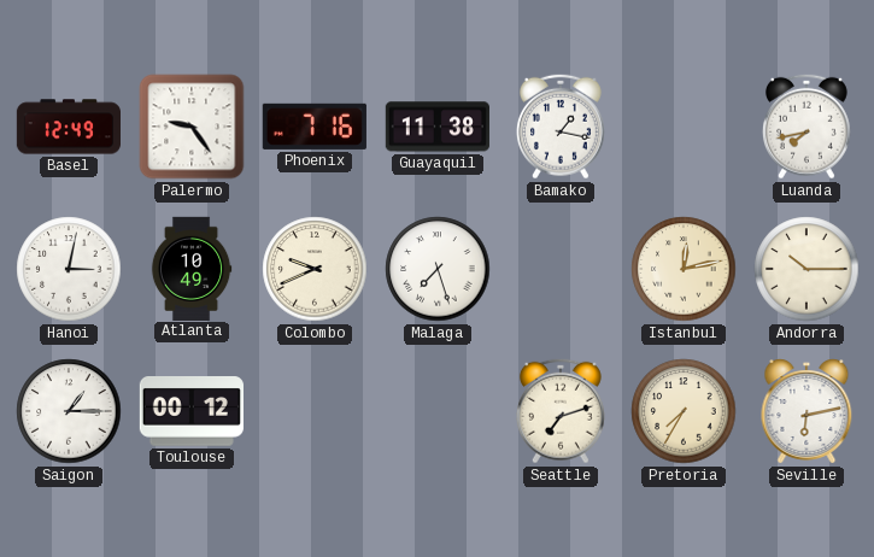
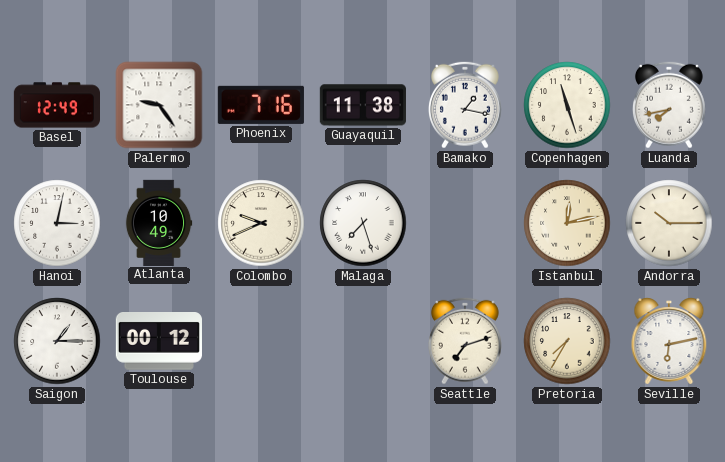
Copenhagen: none -> 11:27
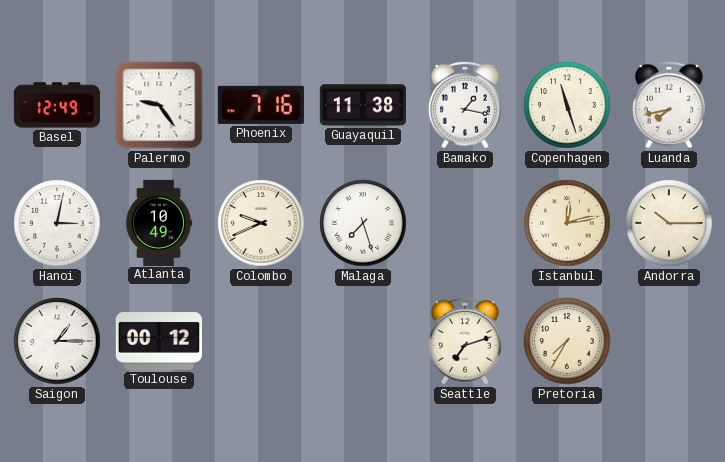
Seville: 6:13 -> none
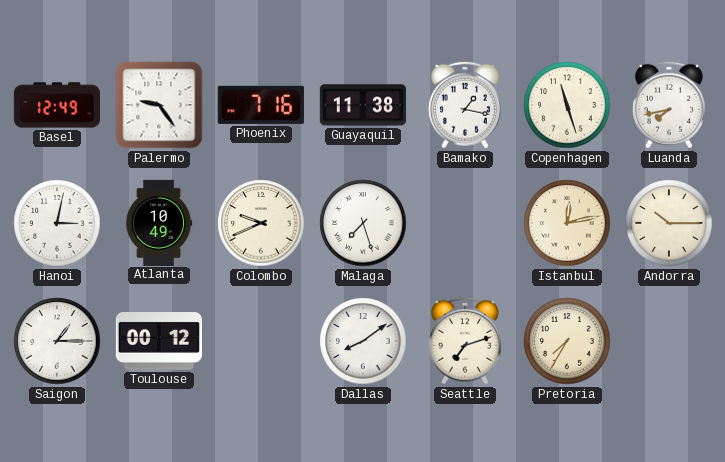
Dallas: none -> 8:09
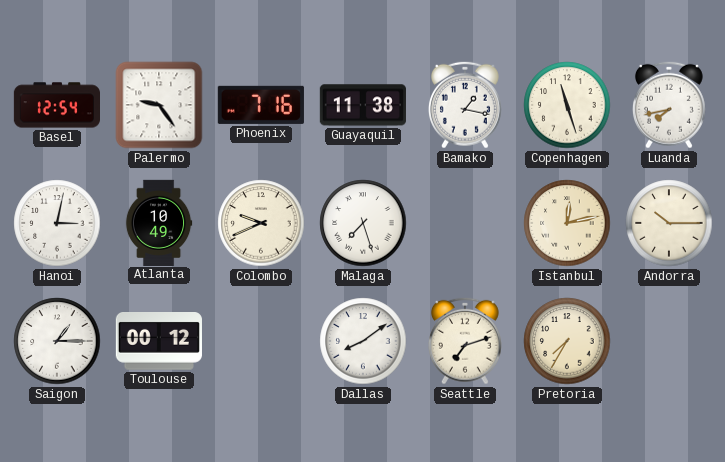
Basel: 12:49 -> 12:54
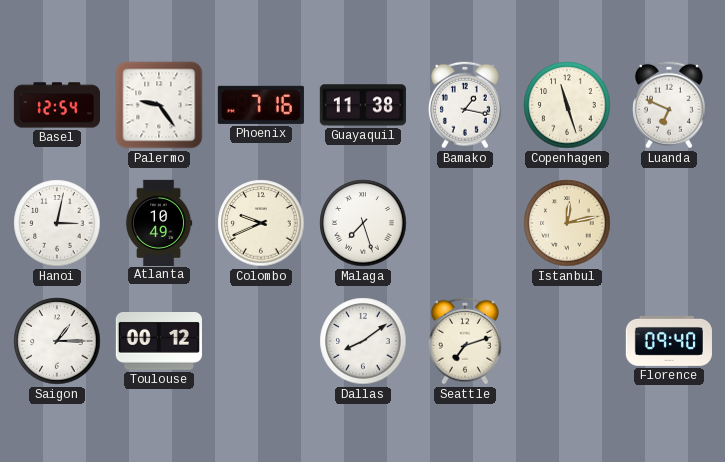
Luanda: 7:43 -> 6:49
Andorra: 10:15 -> none
Pretoria: 7:35 -> none
Florence: none -> 09:40
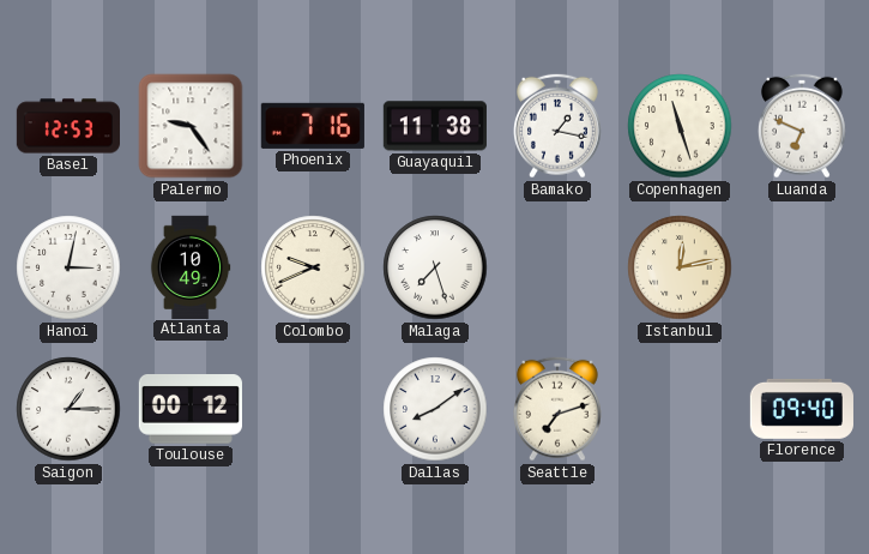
Basel: 12:54 -> 12:53
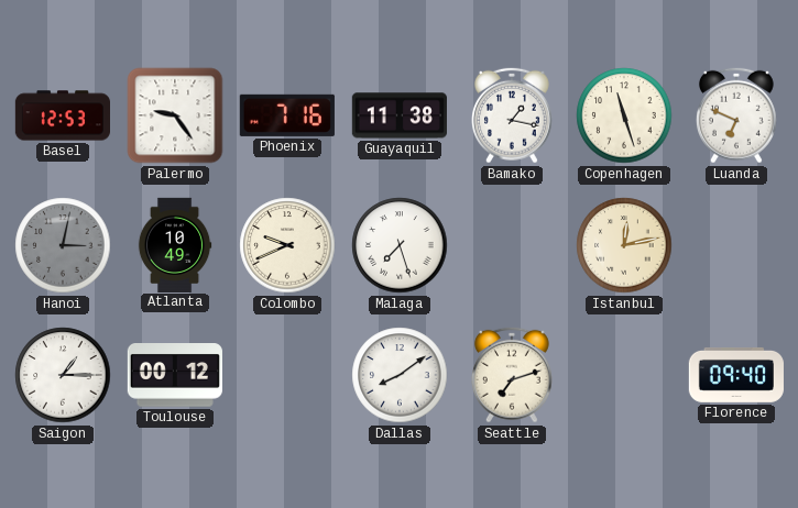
Hanoi dial: white -> grey
